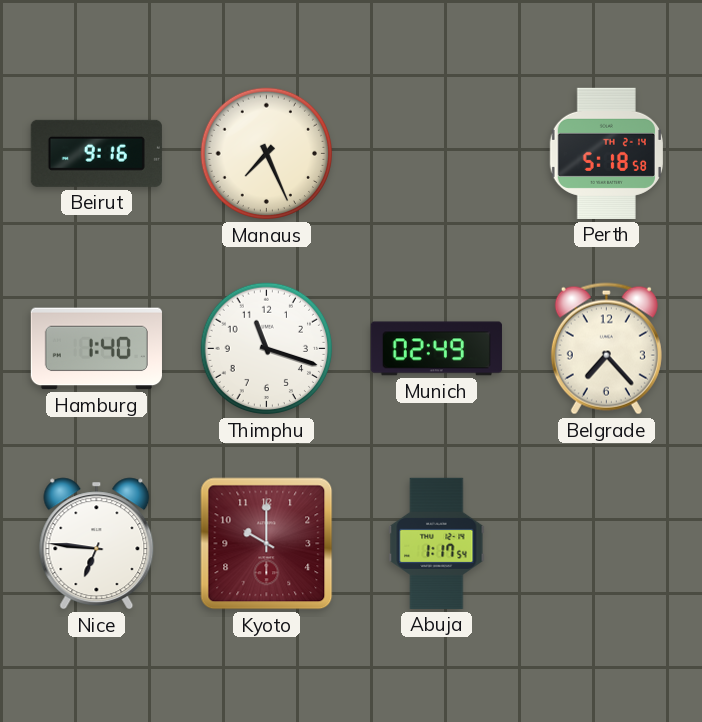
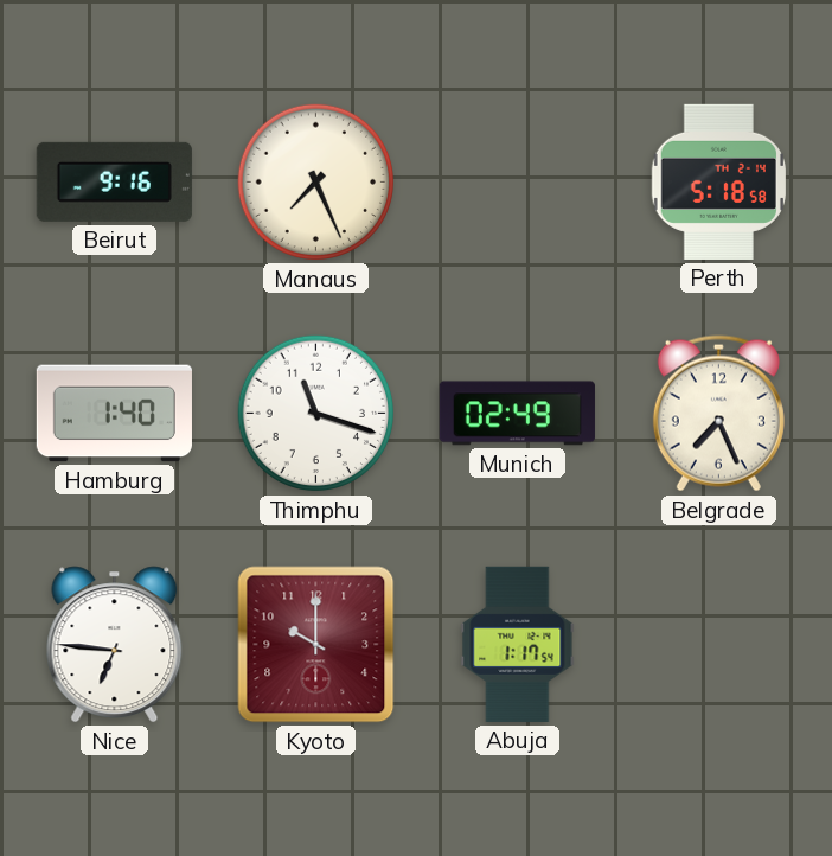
Belgrade: 7:23 -> 7:26
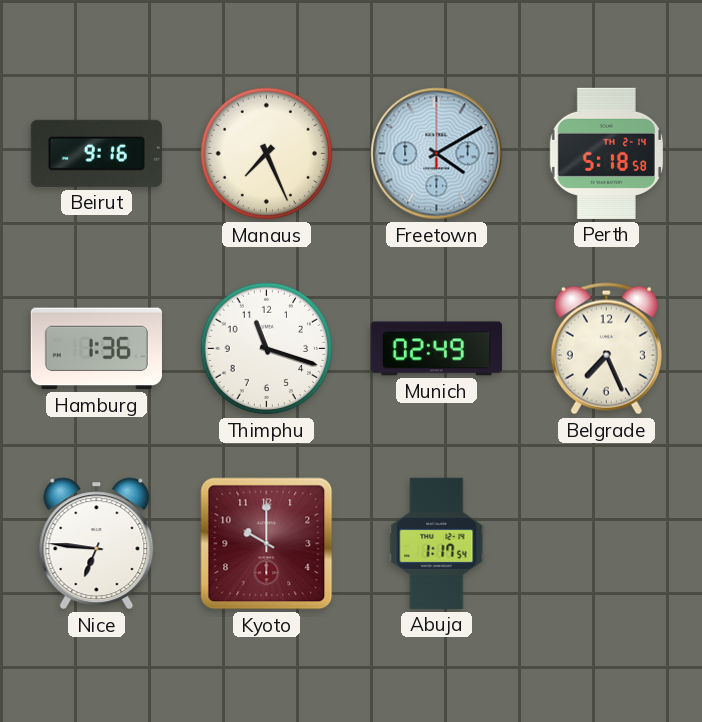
Freetown: none -> 4:10
Hamburg: 1:40 -> 1:36
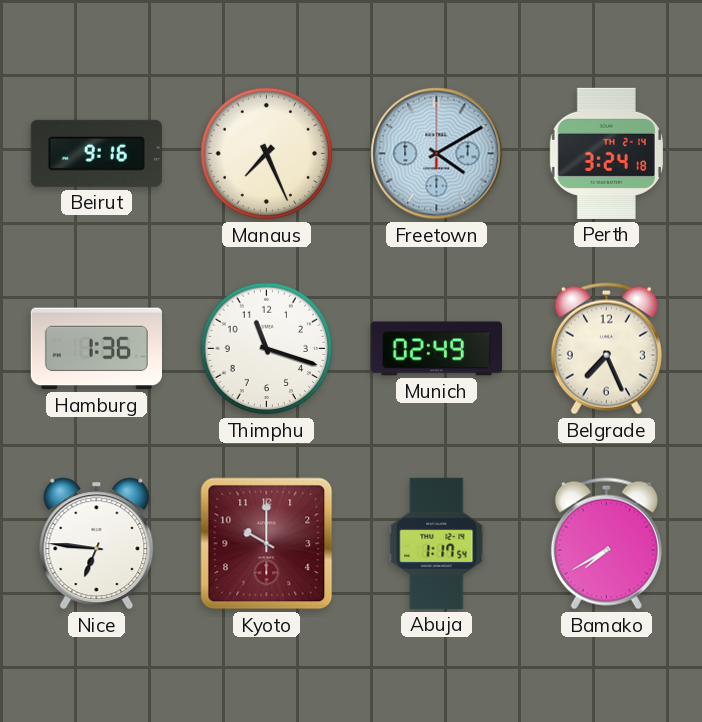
Perth: 5:18 -> 3:24
Bamako: none -> 7:40
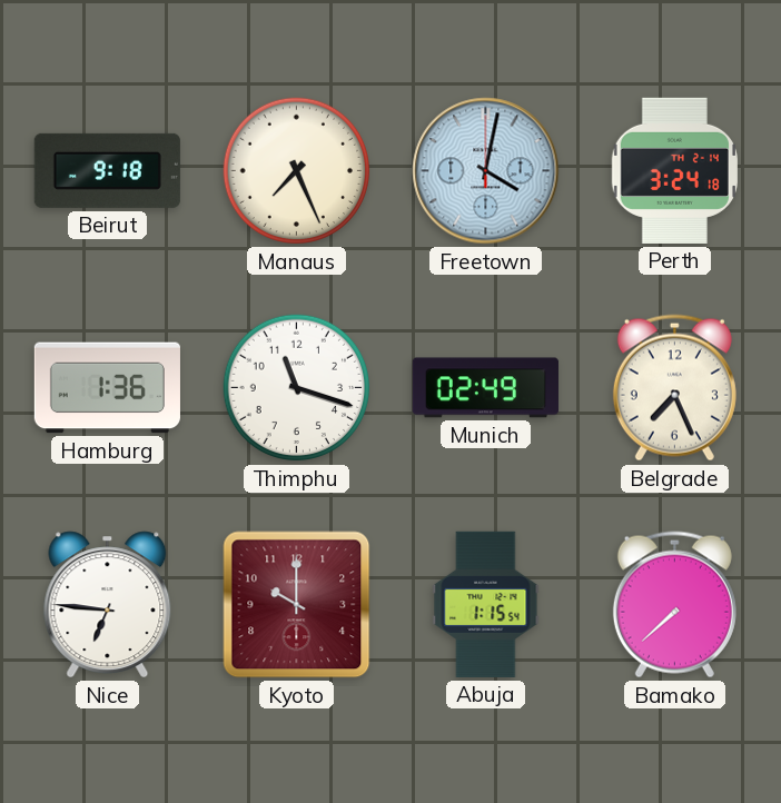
Beirut: 9:16 -> 9:18
Freetown: 4:10 -> 4:02
Abuja: 1:17 -> 1:15
Bamako: 7:40 -> 7:38
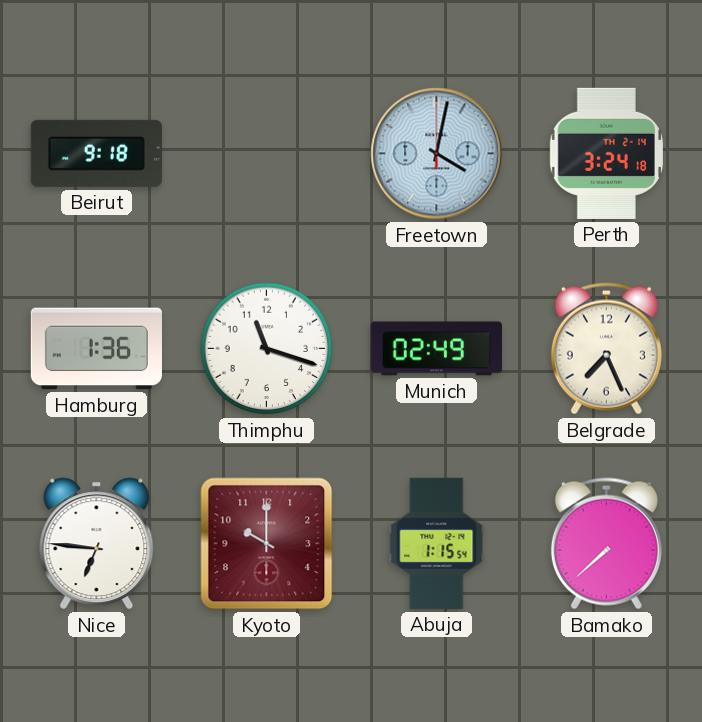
Manaus: 7:26 -> none
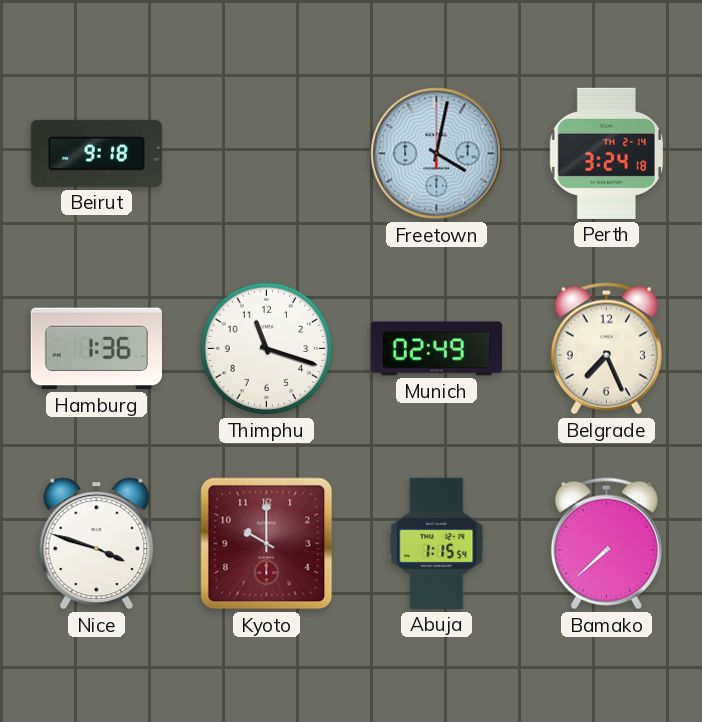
Nice: 6:46 -> 3:48
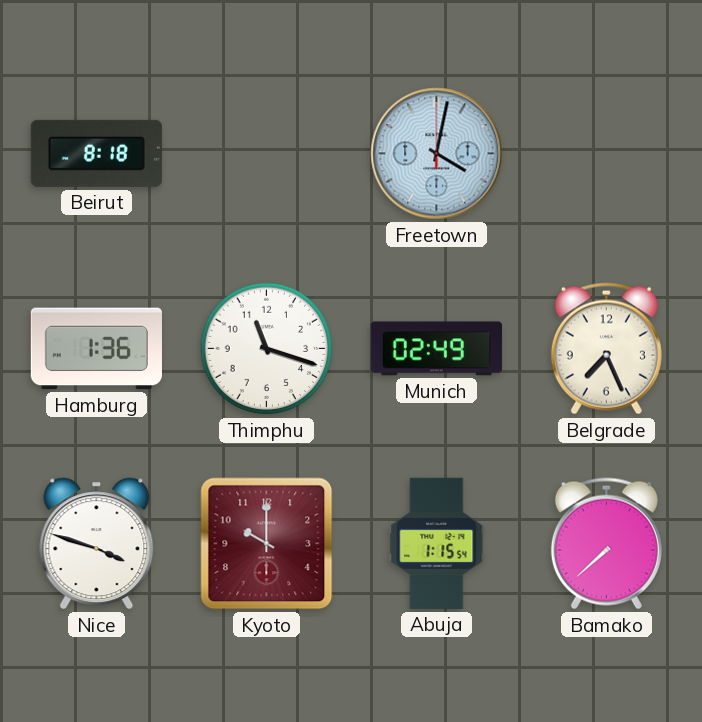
Beirut: 9:18 -> 8:18
Perth: 3:24 -> none
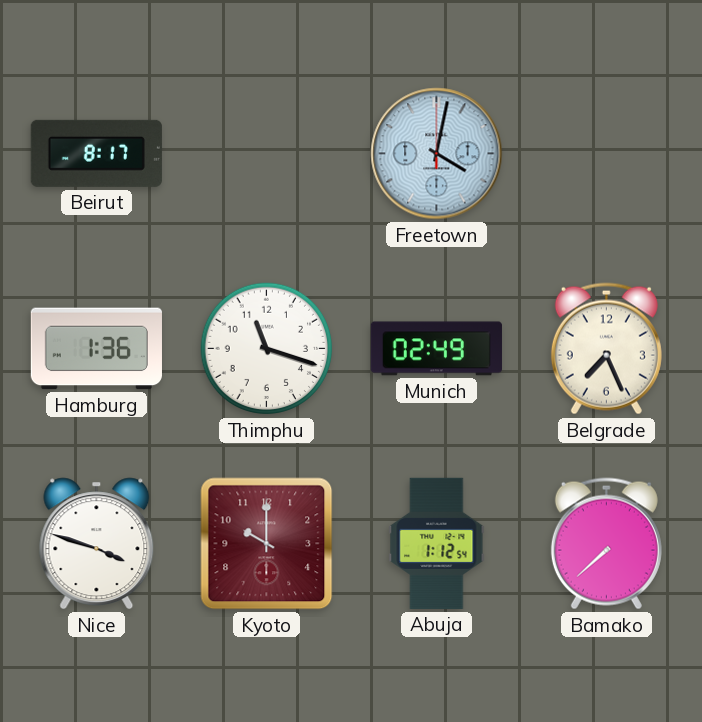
Beirut: 8:18 -> 8:17
Abuja: 1:15 -> 1:12
